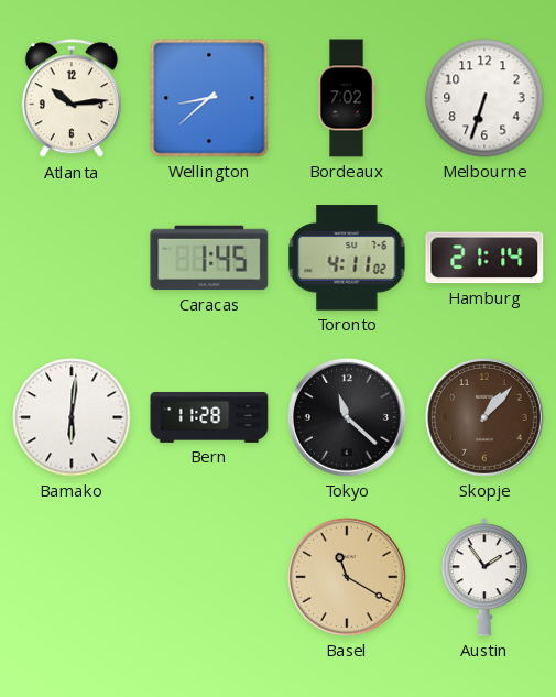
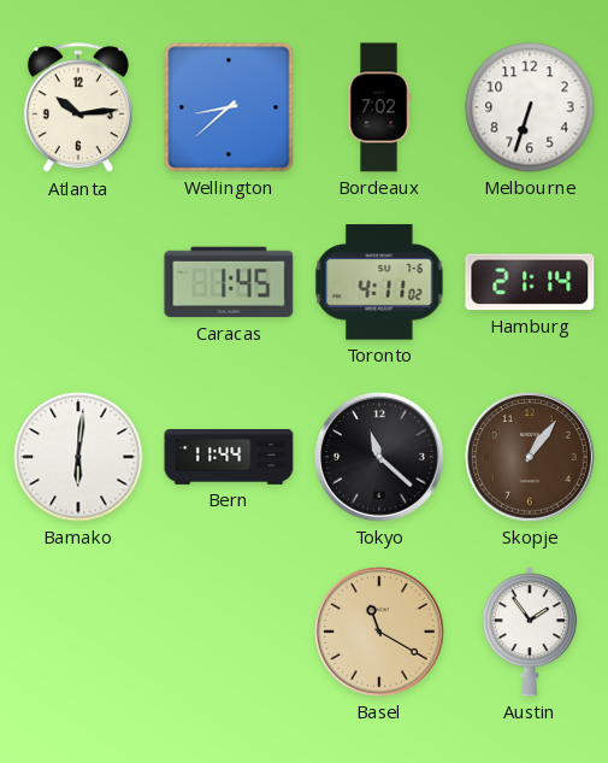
Bern: 11:28 -> 11:44
Skopje: 1:07 -> 1:06
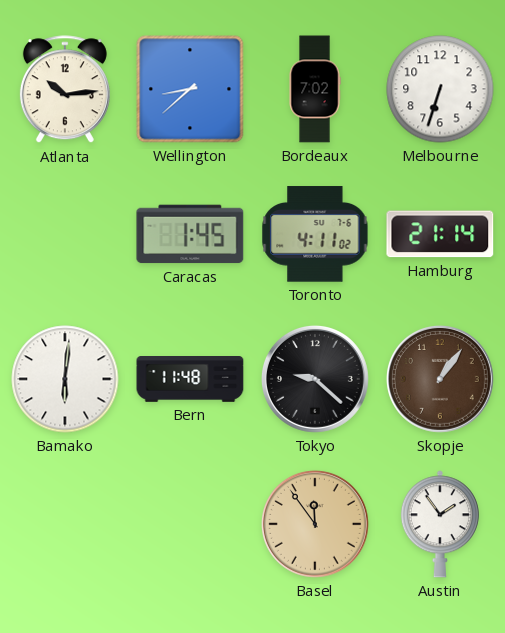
Bern: 11:44 -> 11:48
Tokyo: 11:22 -> 9:22
Basel: 11:20 -> 11:54
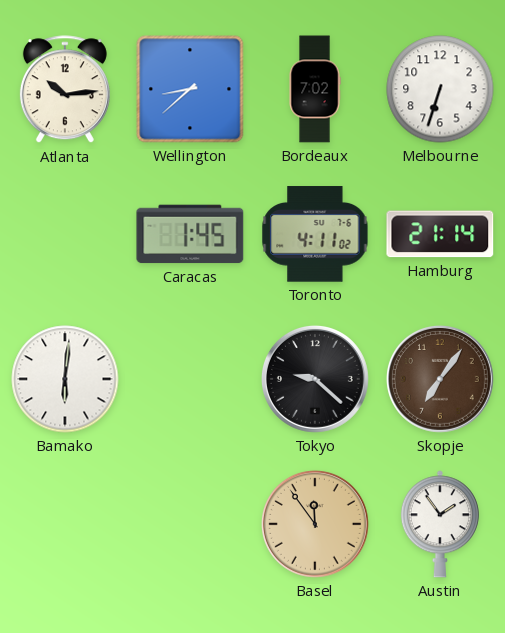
Bern: 11:48 -> none
Skopje: 1:06 -> 7:06
